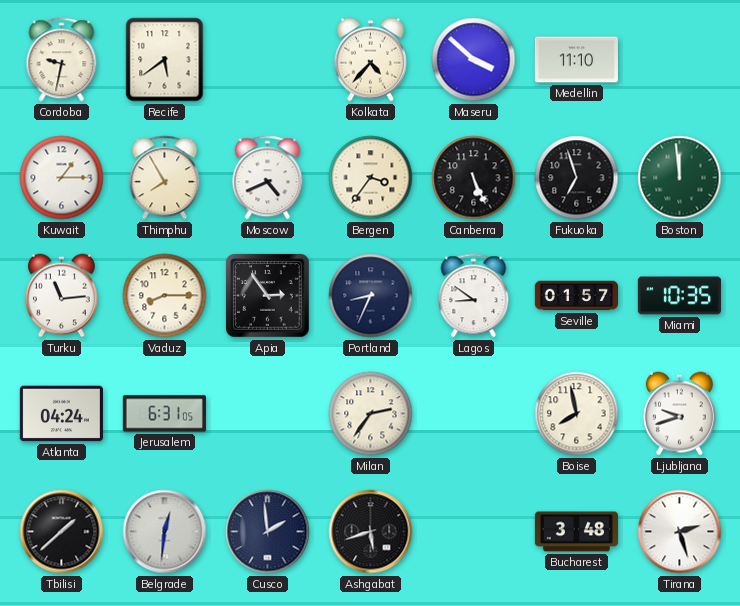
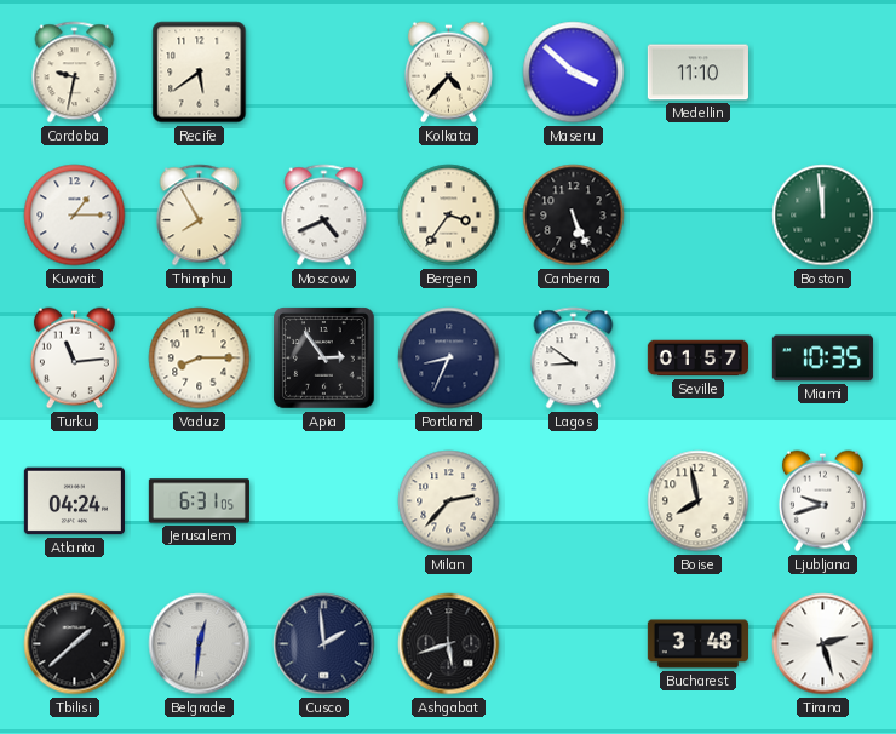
Fukuoka: 6:57 -> none
Milan: 2:36 -> 2:37
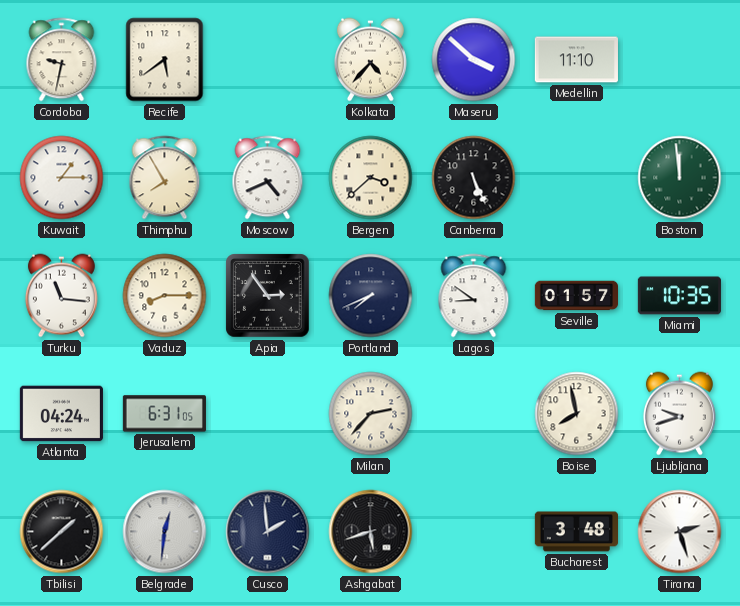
Bergen: 3:36 -> 3:38
Turku: 11:14 -> 11:16
Portland: 8:34 -> 7:41
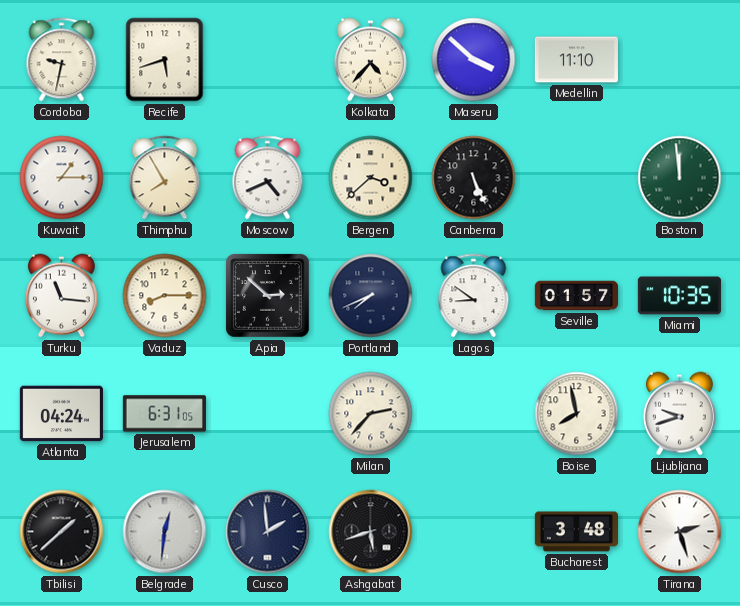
Recife: 5:39 -> 5:42
Apia: 2:54 -> 2:52
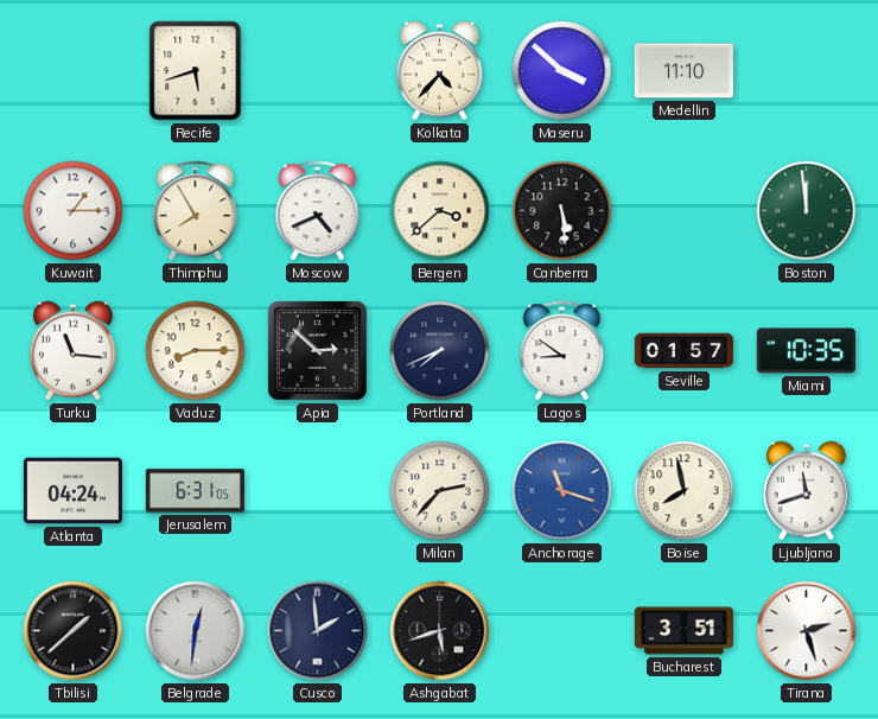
Cordoba: 9:32 -> none
Canberra: 5:26 -> 5:29
Anchorage: none -> 11:18
Ljubljana: 9:42 -> 11:42
Bucharest: 3:48 -> 3:51
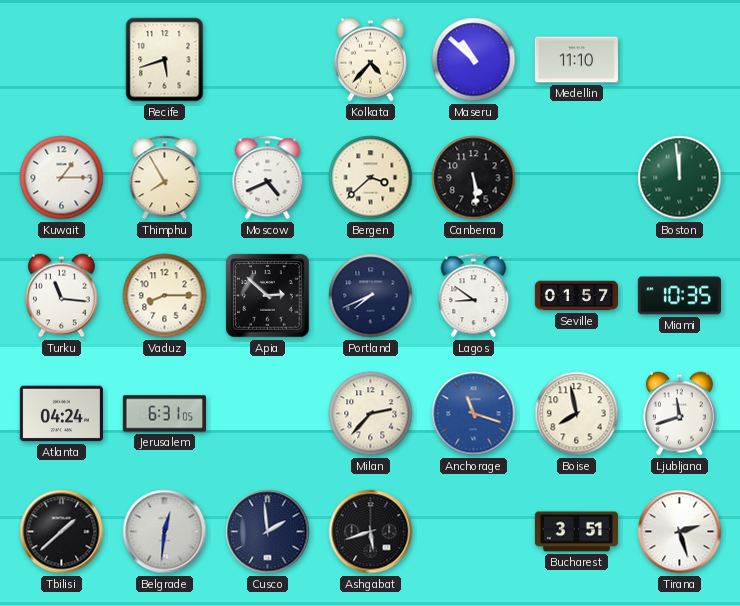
Maseru: 3:52 -> 10:52
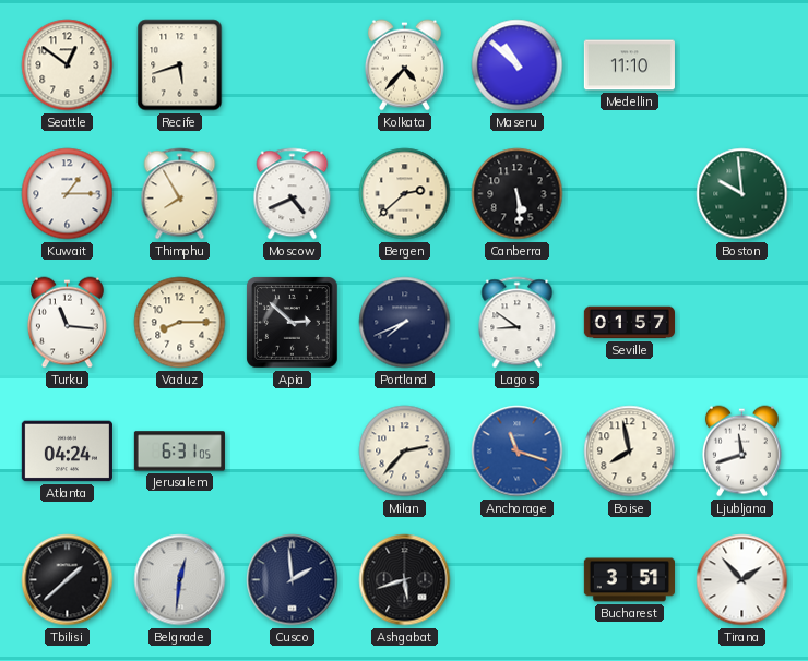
Seattle: none -> 12:51
Bergen: 3:38 -> 2:38
Boston: 11:59 -> 9:59
Miami: 10:35 -> none
Tirana: 2:27 -> 1:53
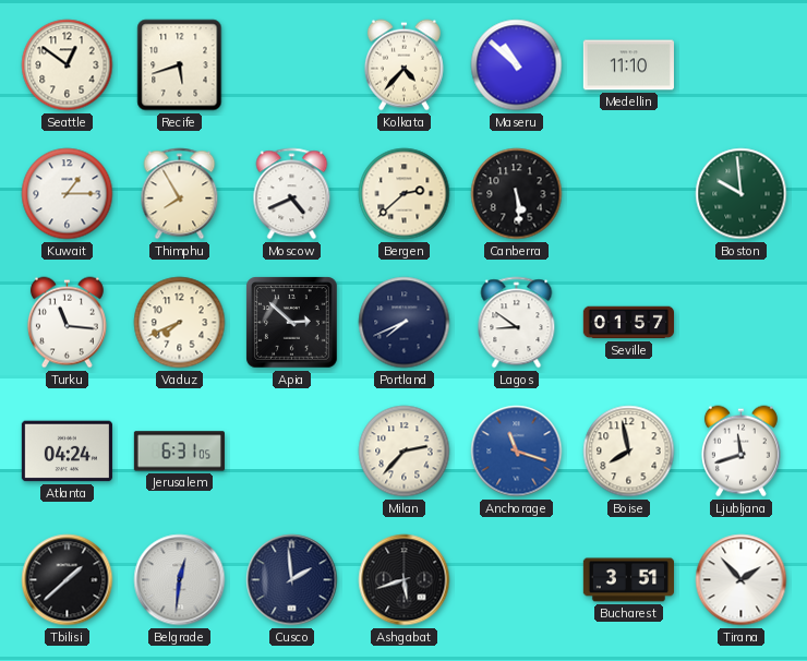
Vaduz: 8:15 -> 7:41
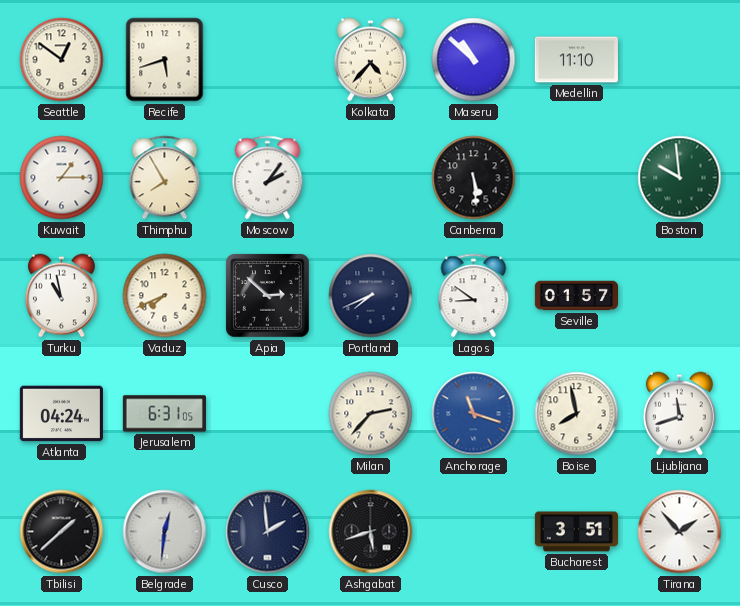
Moscow: 4:41 -> 2:06
Bergen: 2:38 -> none
Turku: 11:16 -> 10:58
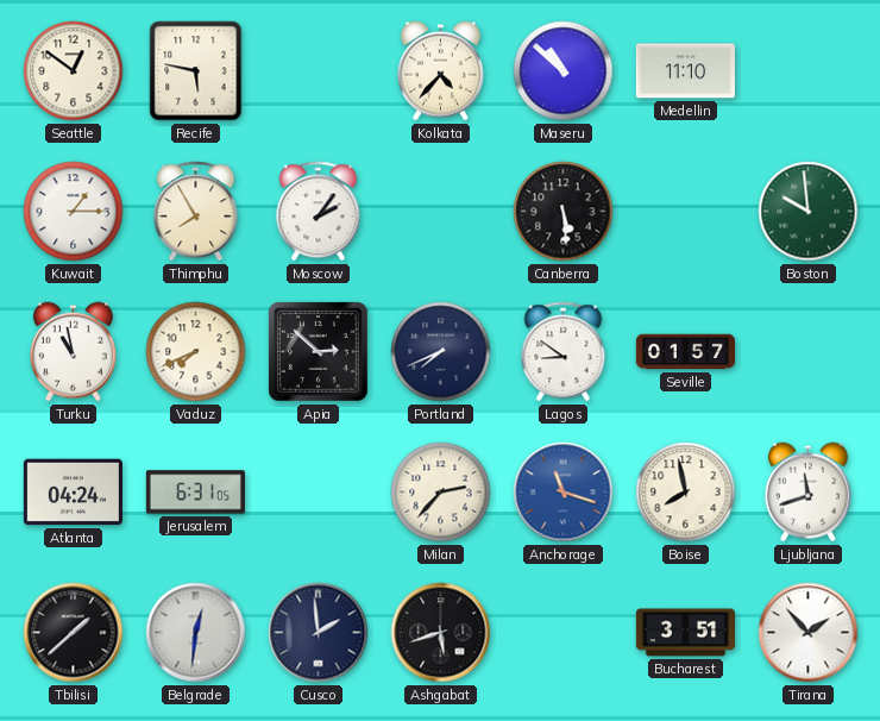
Recife: 5:42 -> 5:47
